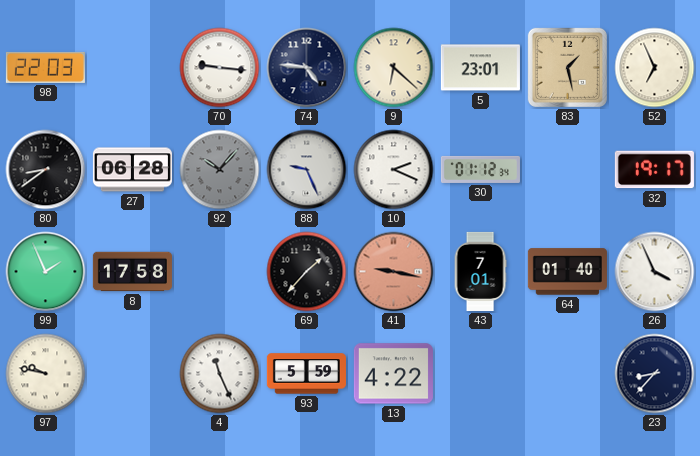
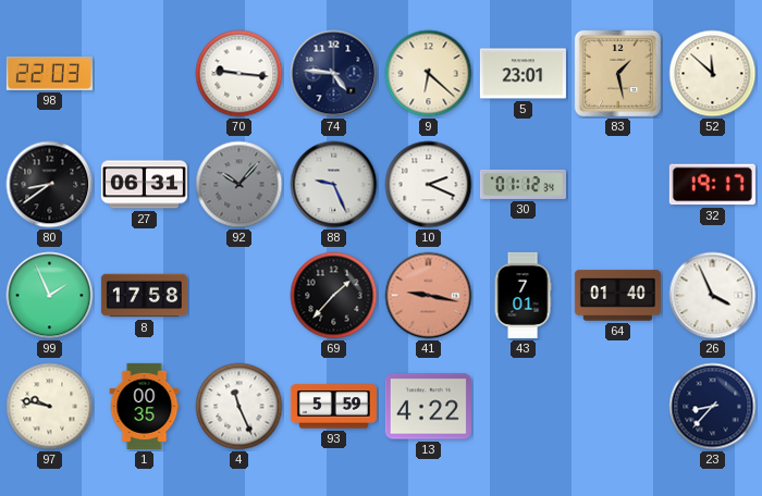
52: 6:56 -> 11:52
27: 06:28 -> 06:31
1: none -> 00:35
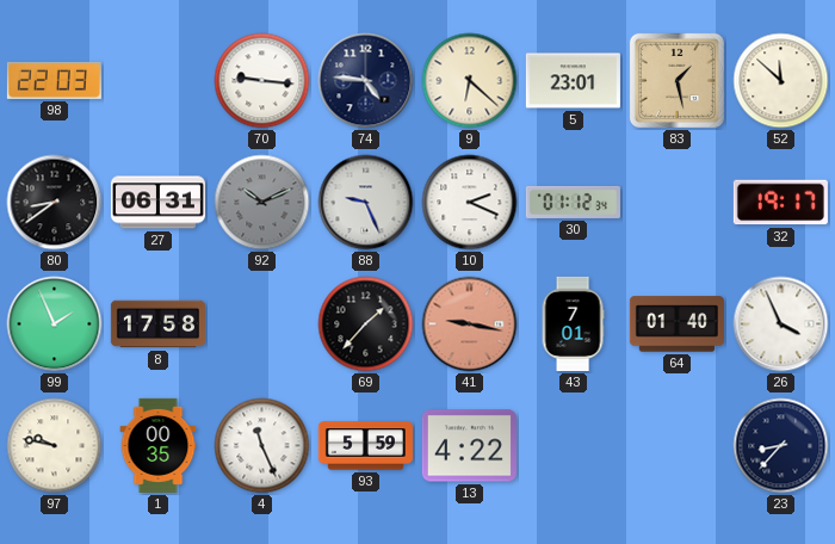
92: 10:07 -> 10:11
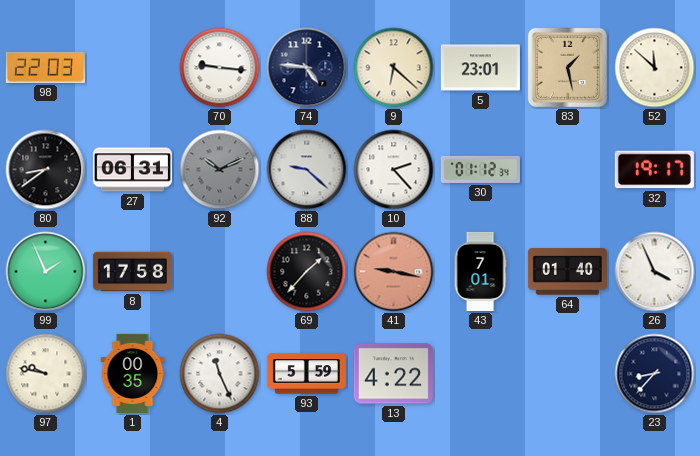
88: 9:26 -> 9:22
10: 2:19 -> 2:23
